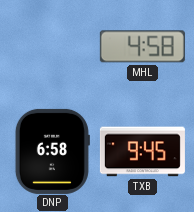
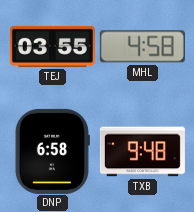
TEJ: none -> 03:55
TXB: 9:45 -> 9:48
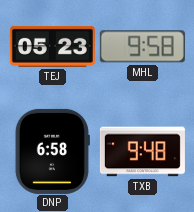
TEJ: 03:55 -> 05:23
MHL: 4:58 -> 9:58
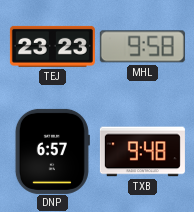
TEJ: 05:23 -> 23:23
DNP: 6:58 -> 6:57
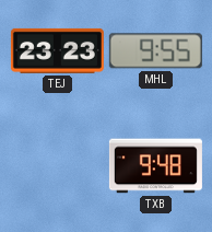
MHL: 9:58 -> 9:55
DNP: 6:57 -> none
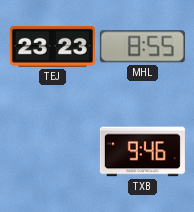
MHL: 9:55 -> 8:55
TXB: 9:48 -> 9:46
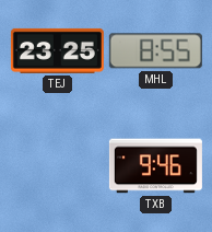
TEJ: 23:23 -> 23:25
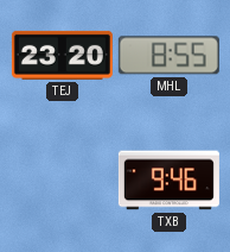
TEJ: 23:25 -> 23:20
